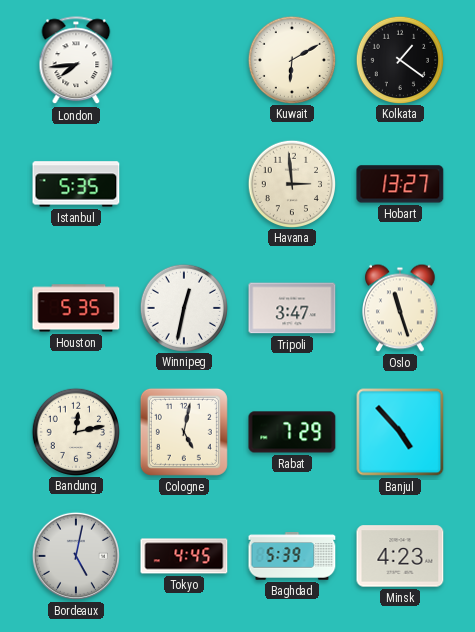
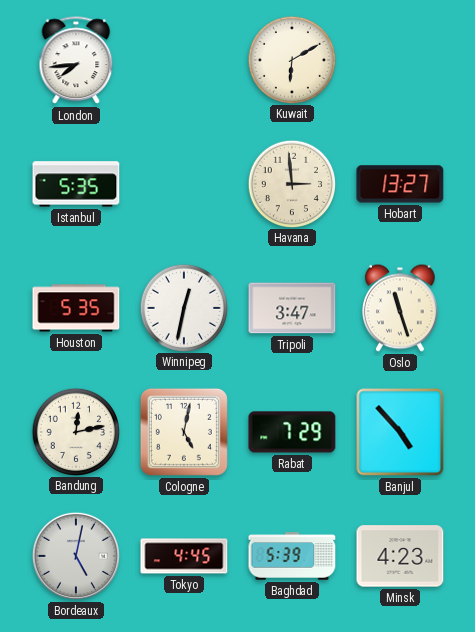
Kolkata: 1:21 -> none
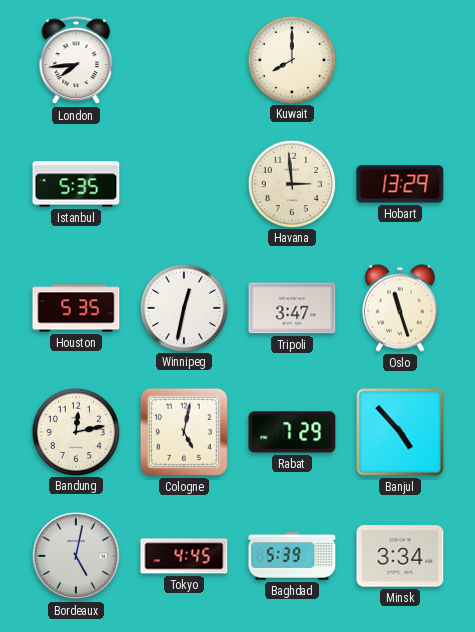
Kuwait: 6:10 -> 8:00
Hobart: 13:27 -> 13:29
Minsk: 4:23 -> 3:34
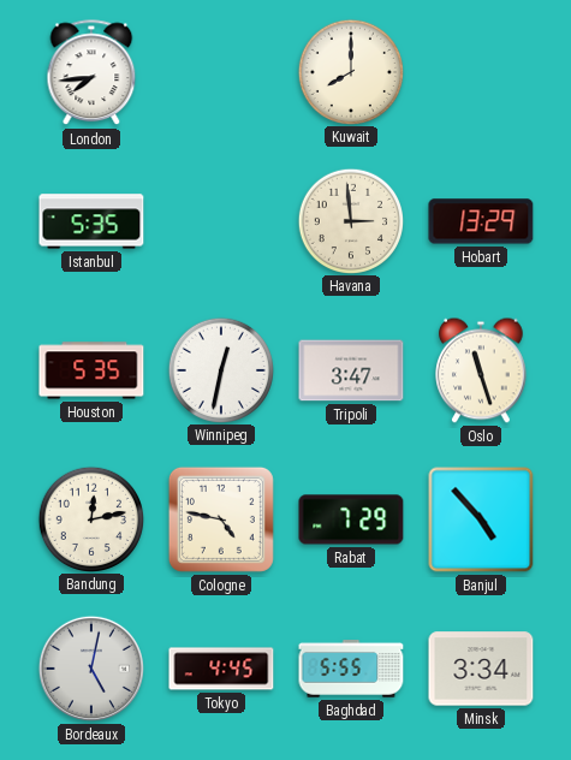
Cologne: 5:02 -> 4:47
Baghdad: 5:39 -> 5:55
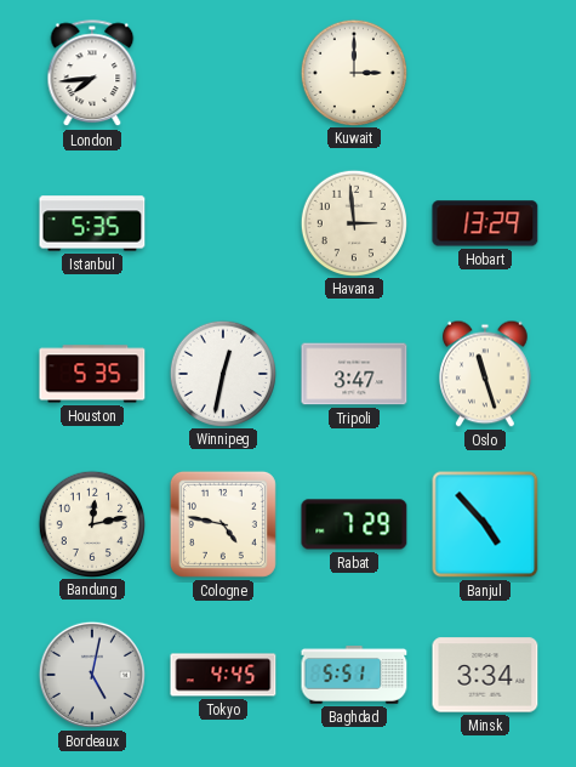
Kuwait: 8:00 -> 3:00
Baghdad: 5:55 -> 5:51
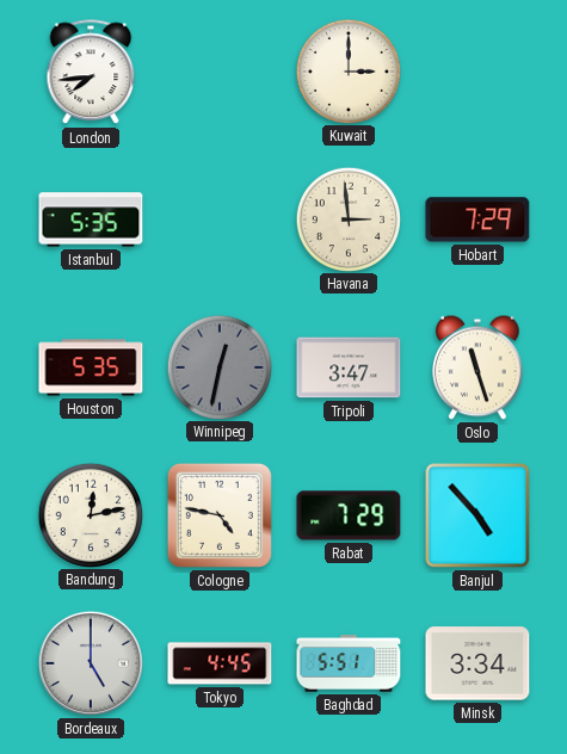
Hobart: 13:29 -> 7:29
Winnipeg dial: white -> grey
Bordeaux: 5:02 -> 5:00
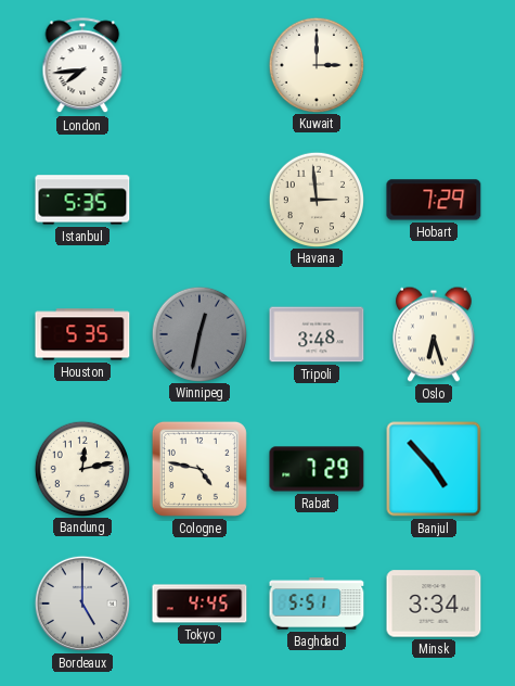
Tripoli: 3:47 -> 3:48
Oslo: 11:27 -> 6:27
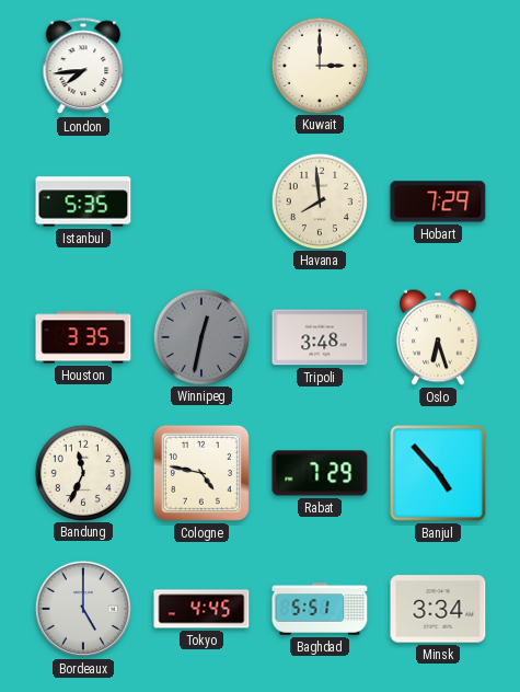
Havana: 2:59 -> 7:59
Houston: 5:35 -> 3:35
Bandung: 12:13 -> 11:34
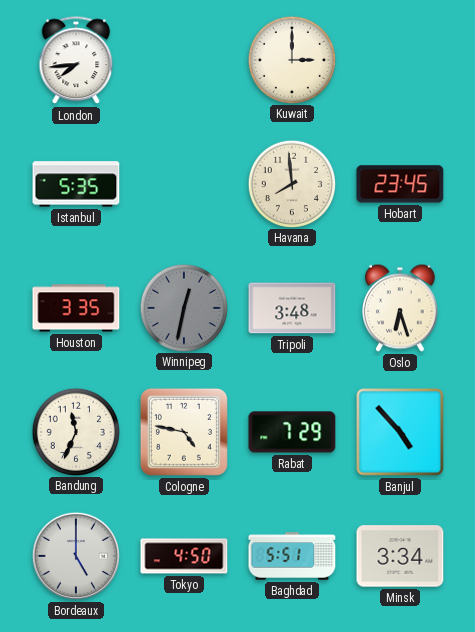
Hobart: 7:29 -> 23:45
Tokyo: 4:45 -> 4:50
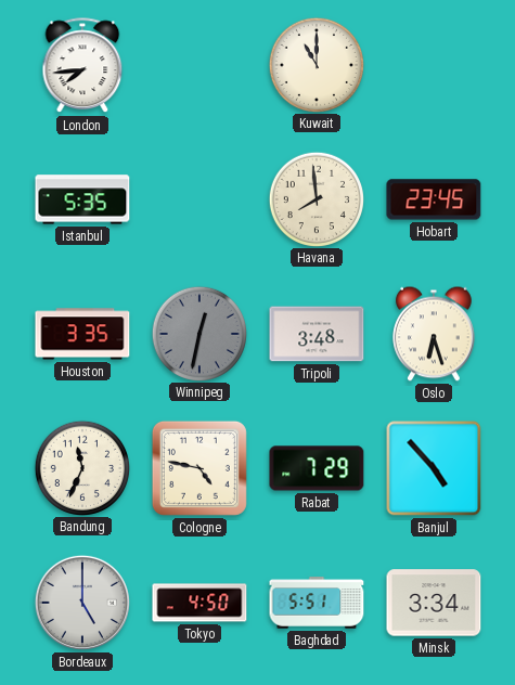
Kuwait: 3:00 -> 11:00
